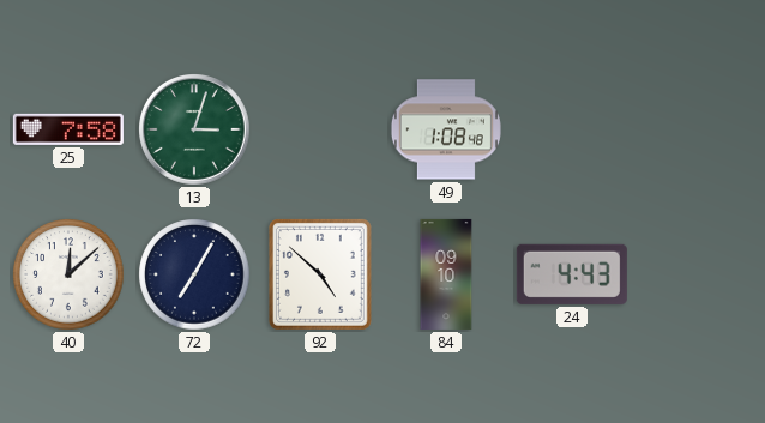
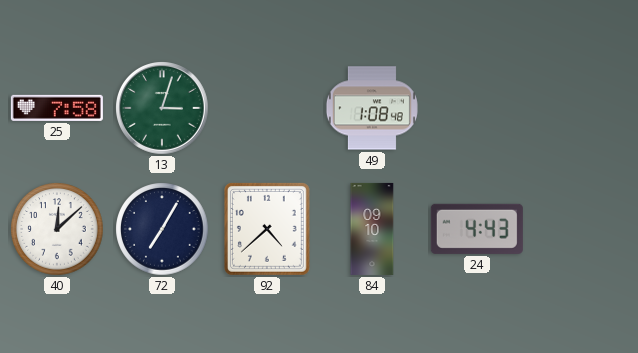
92: 4:52 -> 4:38
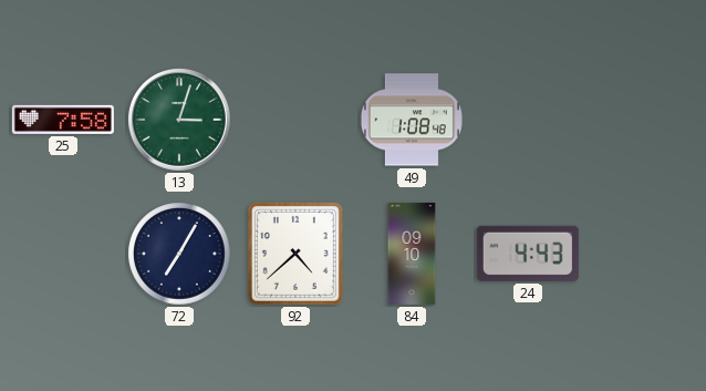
40: 12:08 -> none
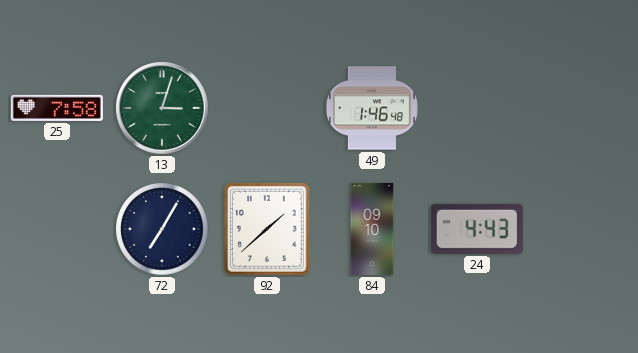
49: 1:08 -> 1:46
92: 4:38 -> 1:38
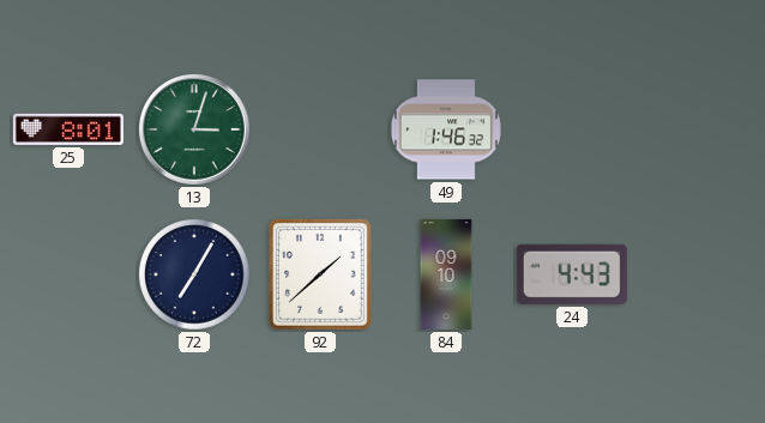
25: 7:58 -> 8:01
49: 1:46:48 -> 1:46:32
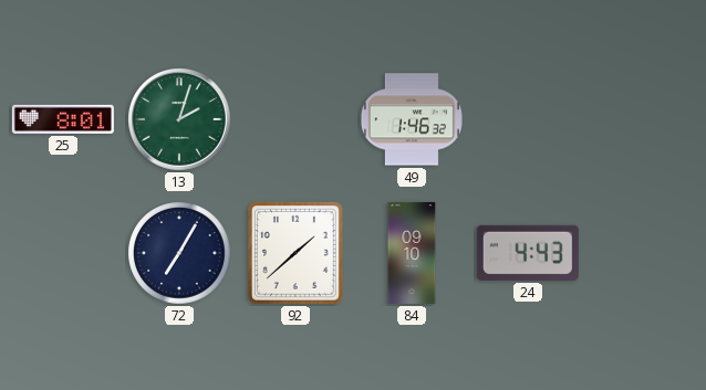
13: 3:03 -> 2:03
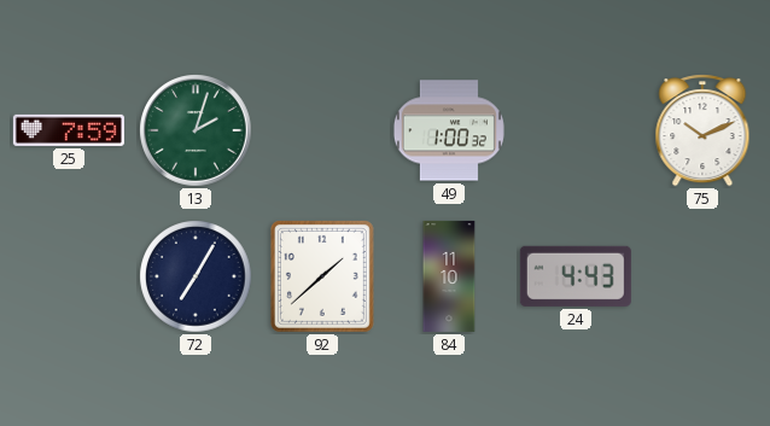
25: 8:01 -> 7:59
49: 1:46 -> 1:00
75: none -> 10:11
84: 09:10 -> 11:10
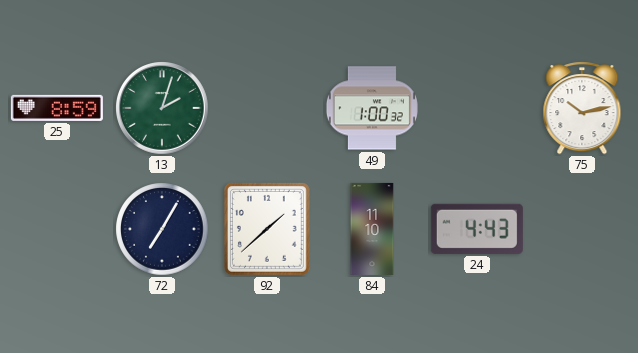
25: 7:59 -> 8:59
75: 10:11 -> 10:13
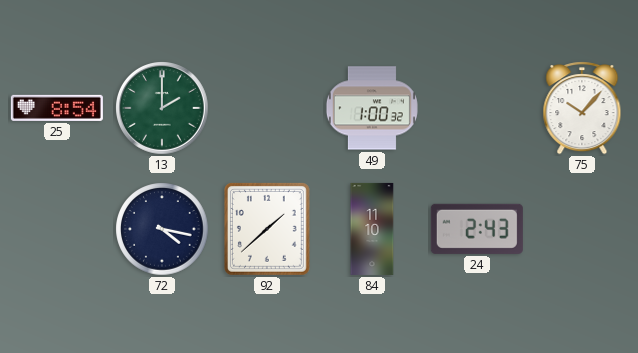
25: 8:59 -> 8:54
13: 2:03 -> 2:00
75: 10:13 -> 10:07
72: 7:05 -> 4:17
24: 4:43 -> 2:43
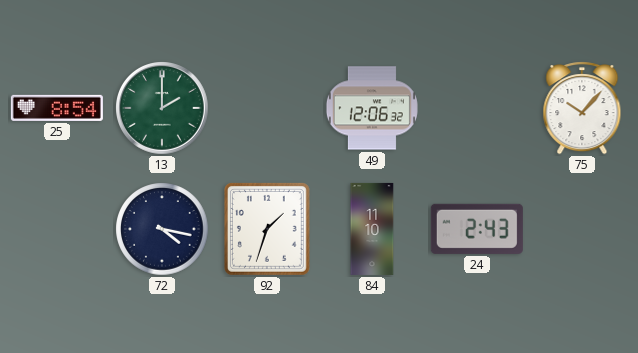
49: 1:00 -> 12:06
92: 1:38 -> 1:33
